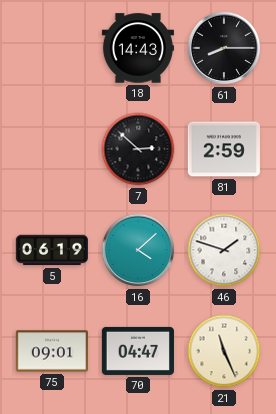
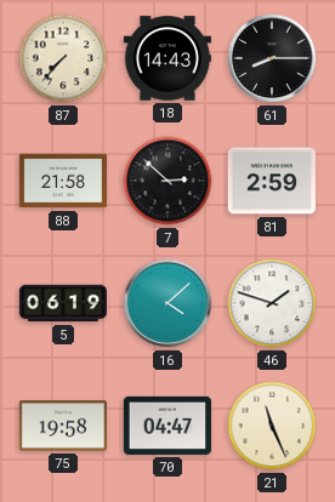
87: none -> 7:37
88: none -> 21:58
75: 09:01 -> 19:58
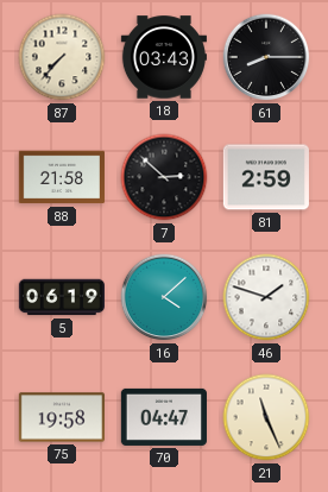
18: 14:43 -> 03:43
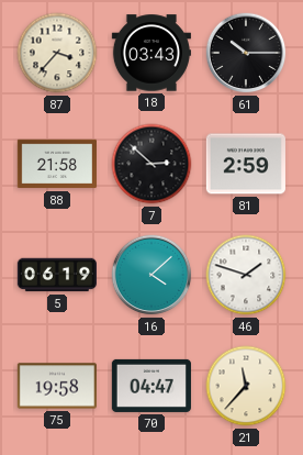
87: 7:37 -> 3:37
61: 8:15 -> 10:15
21: 11:26 -> 11:37
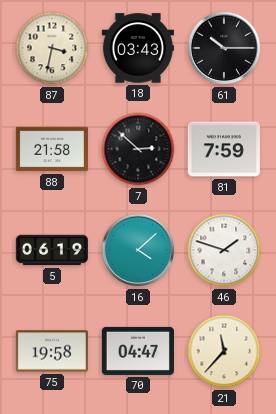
87: 3:37 -> 3:32
81: 2:59 -> 7:59
